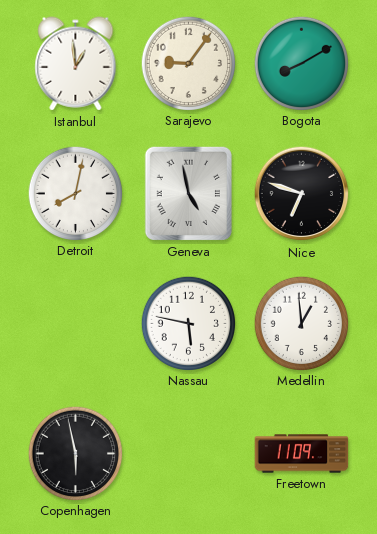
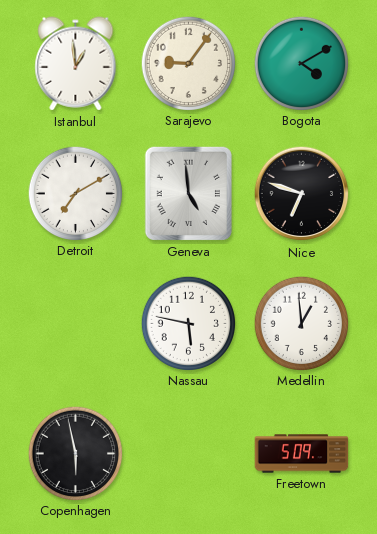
Bogota: 8:10 -> 4:10
Detroit: 8:02 -> 7:10
Geneva: 4:58 -> 4:59
Freetown: 11:09 -> 5:09
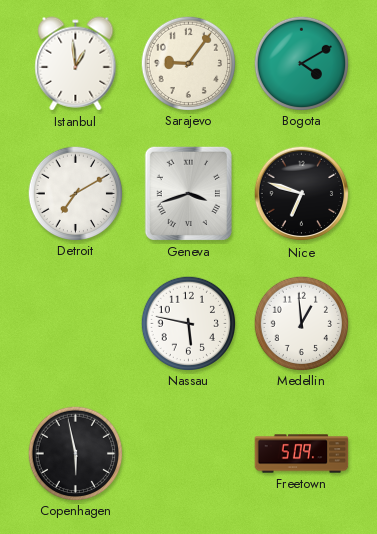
Geneva: 4:59 -> 3:42
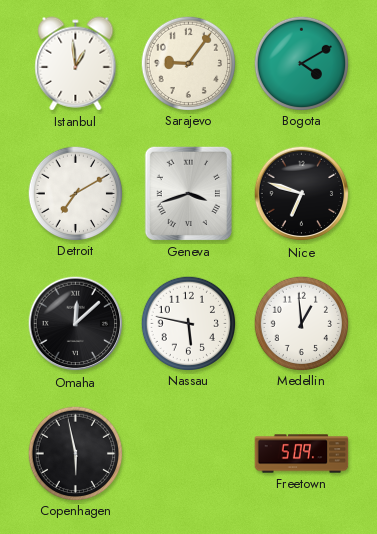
Omaha: none -> 12:08
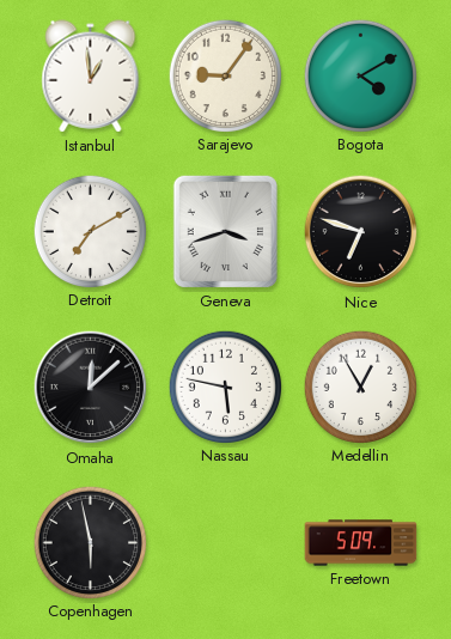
Medellin: 12:59 -> 12:55
